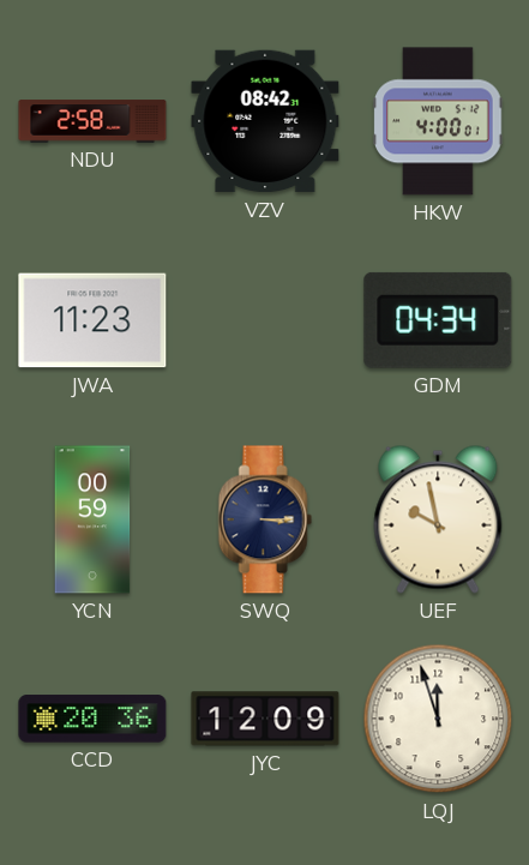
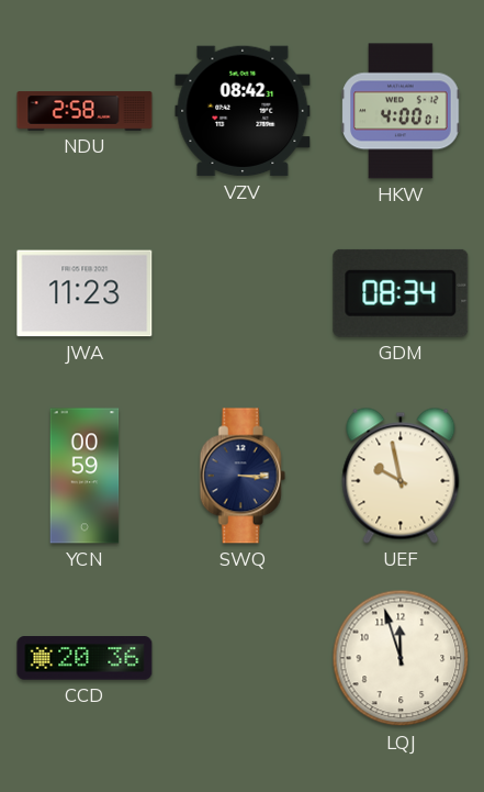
GDM: 04:34 -> 08:34
JYC: 12:09 -> none
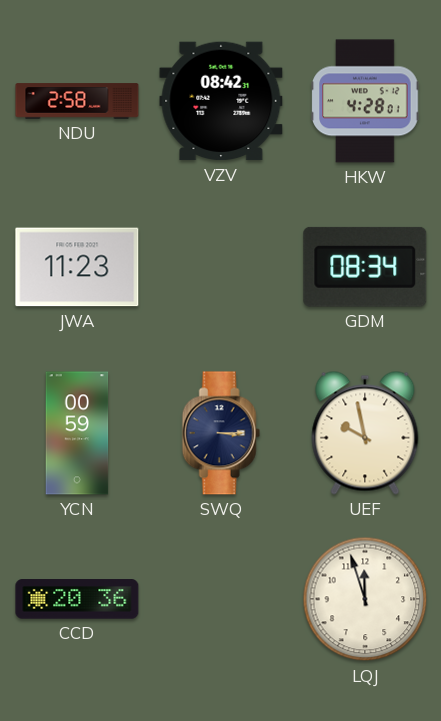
HKW: 4:00 -> 4:28
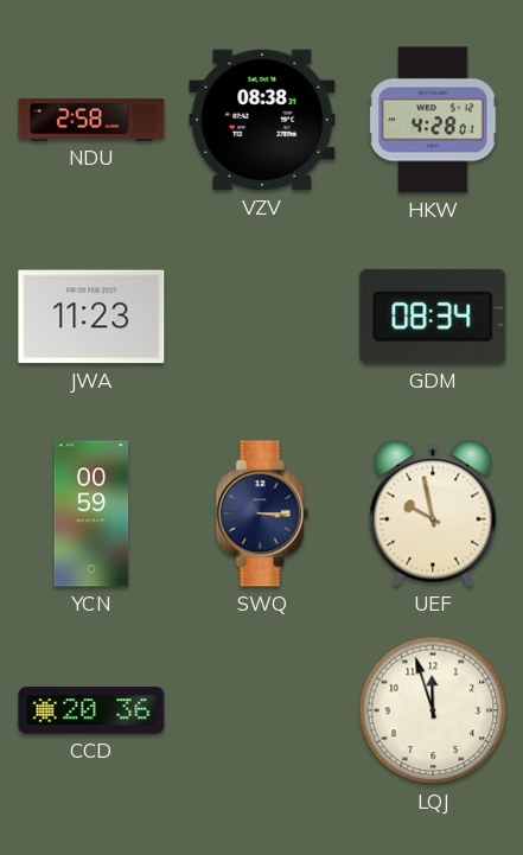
VZV: 08:42 -> 08:38
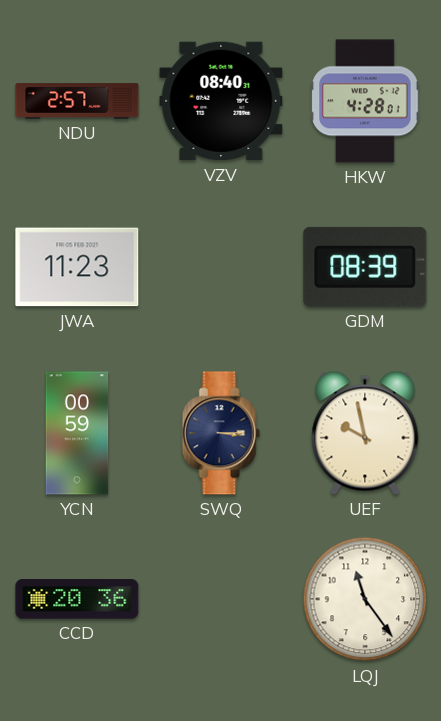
NDU: 2:58 -> 2:57
VZV: 08:38 -> 08:40
GDM: 08:34 -> 08:39
LQJ: 11:57 -> 11:24
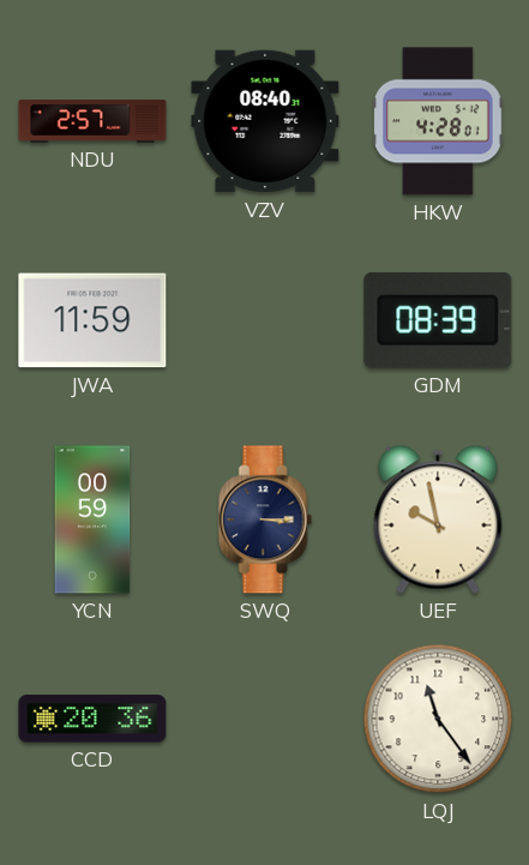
JWA: 11:23 -> 11:59
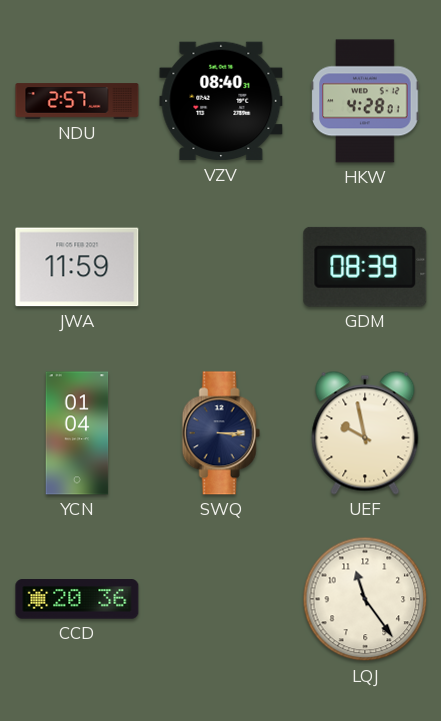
YCN: 00:59 -> 01:04
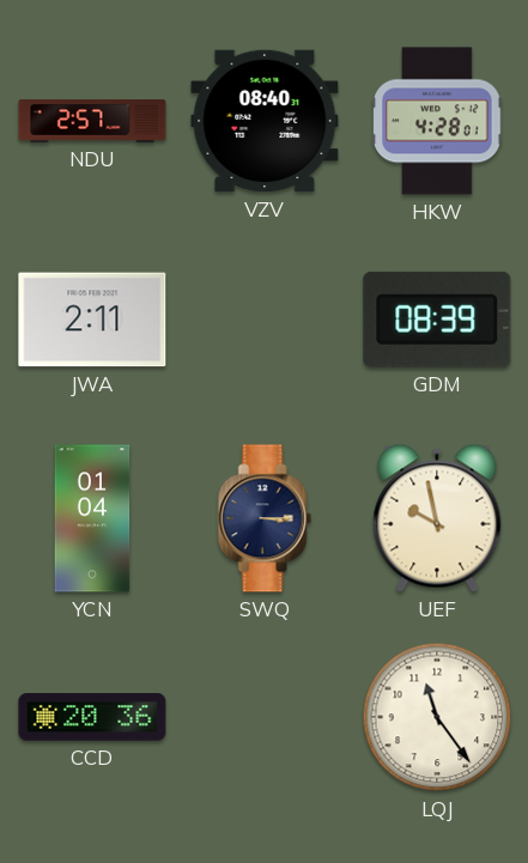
JWA: 11:59 -> 2:11
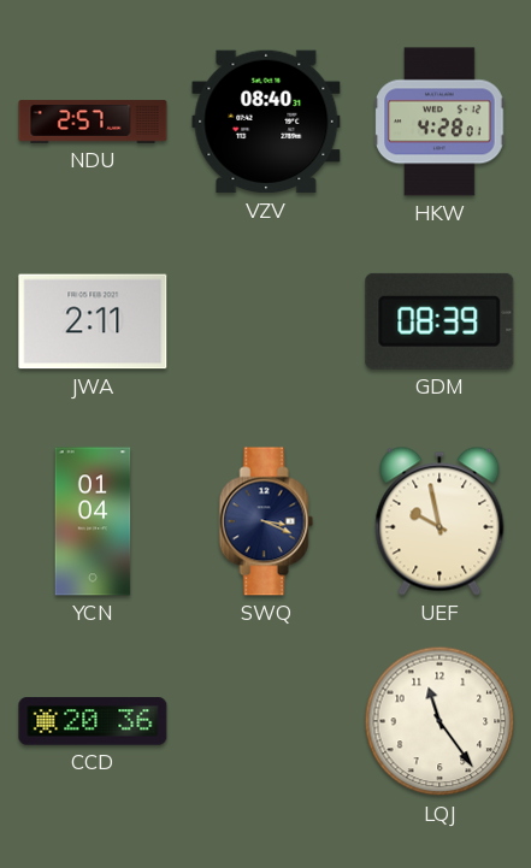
SWQ: 3:15 -> 3:19
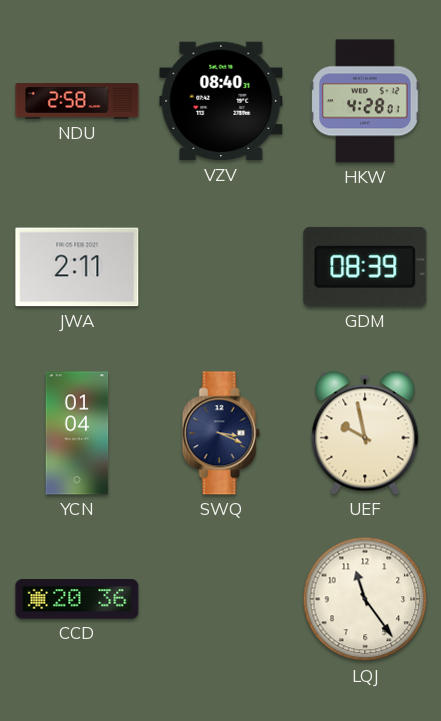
NDU: 2:57 -> 2:58
